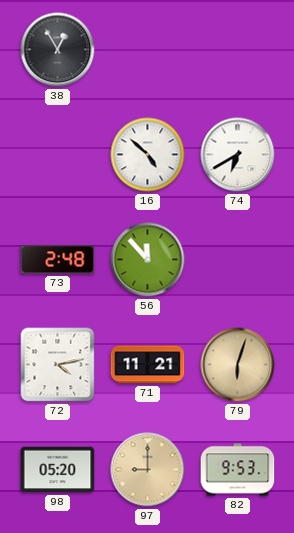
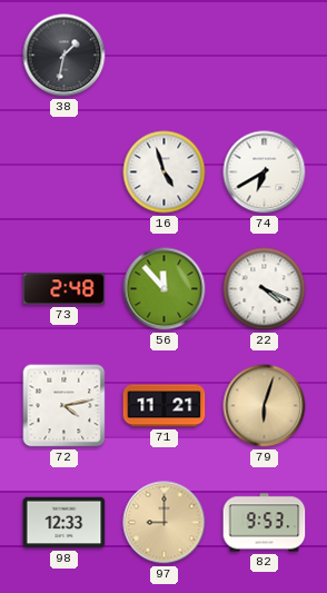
38: 12:55 -> 1:32
16: 4:52 -> 4:57
22: none -> 4:19
98: 05:20 -> 12:33
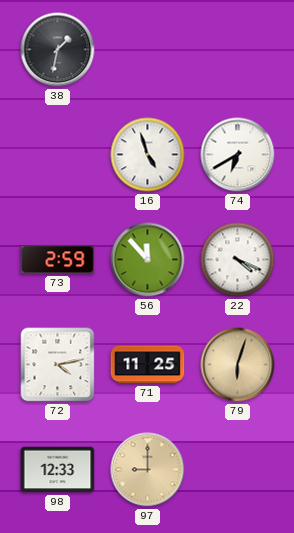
73: 2:48 -> 2:59
71: 11:21 -> 11:25
82: 9:53 -> none
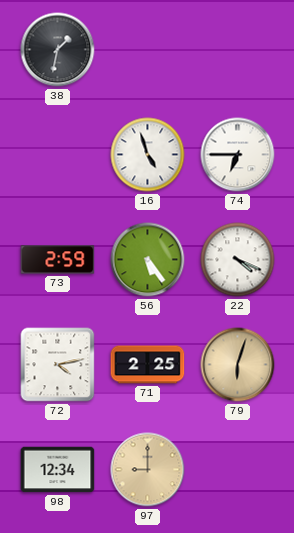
74: 6:40 -> 6:45
56: 11:53 -> 5:24
71: 11:25 -> 2:25
98: 12:33 -> 12:34
